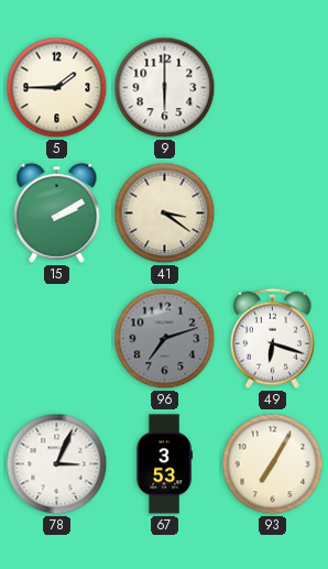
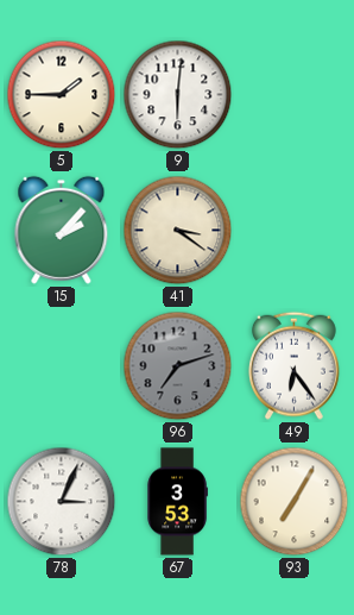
9: 6:00 -> 6:01
15: 2:10 -> 2:07
49: 6:18 -> 6:24
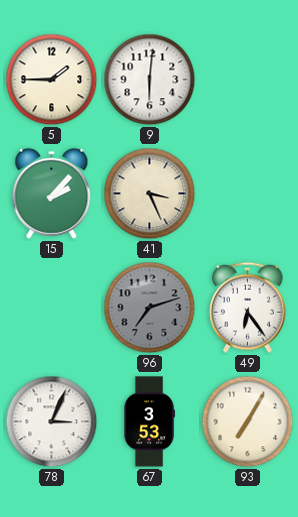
41: 3:21 -> 3:26
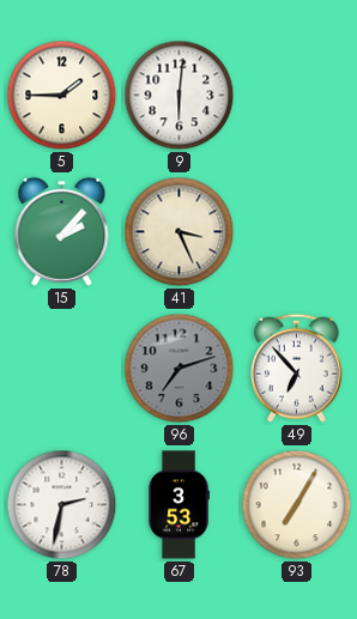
49: 6:24 -> 6:53
78: 3:04 -> 2:32
